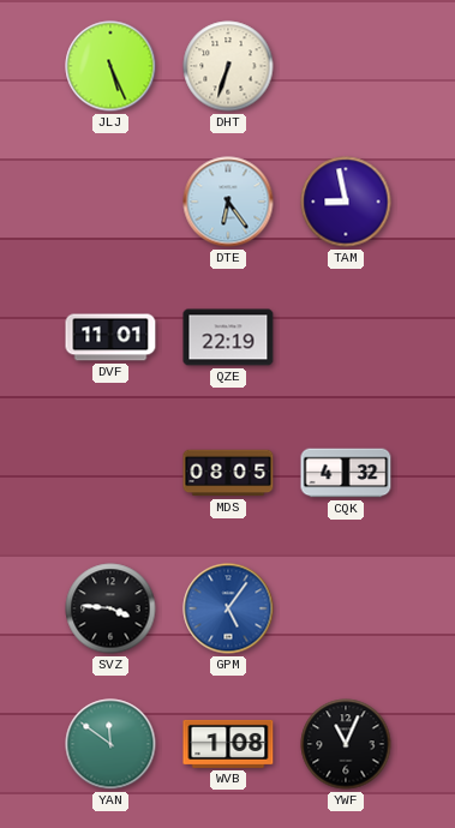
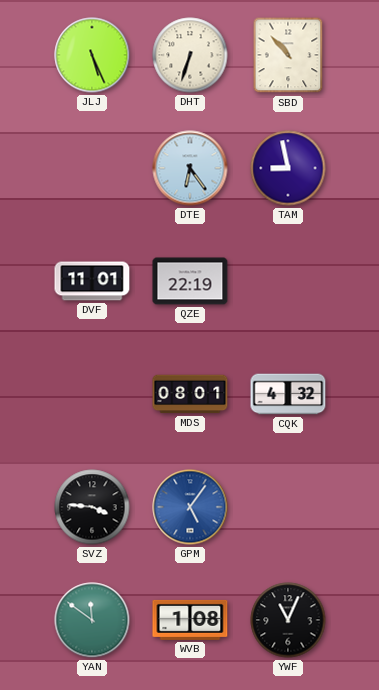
SBD: none -> 10:53
MDS: 08:05 -> 08:01
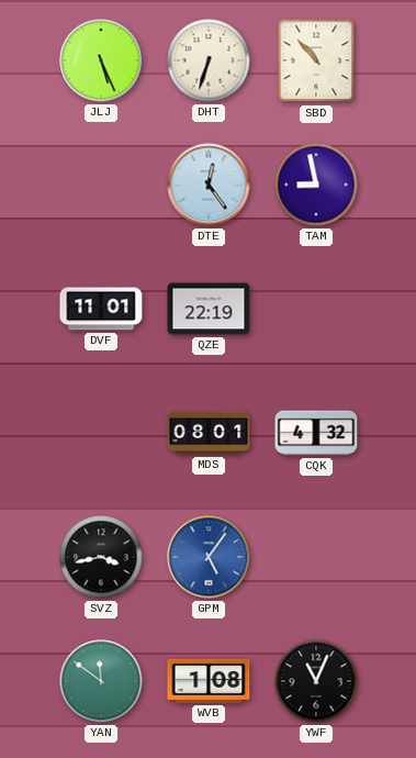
DTE: 6:24 -> 12:24
SVZ: 3:46 -> 3:43
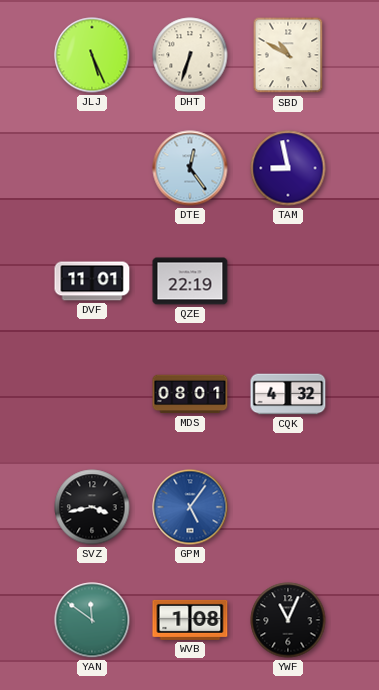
SBD: 10:53 -> 10:50
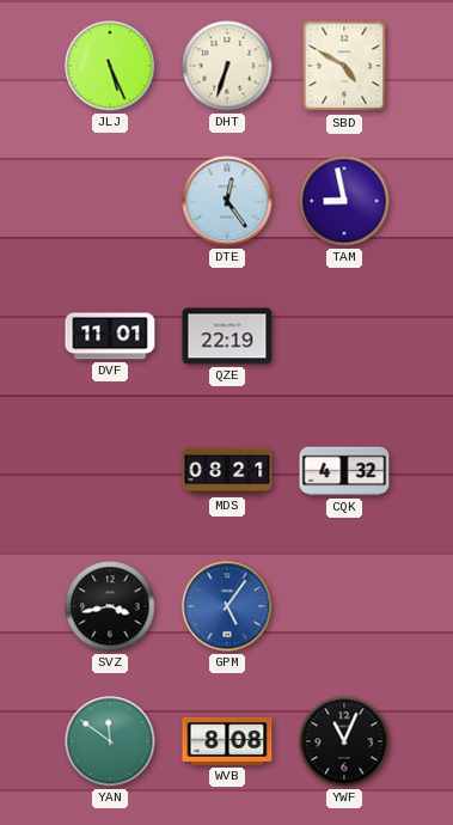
SBD: 10:50 -> 4:50
MDS: 08:01 -> 08:21
WVB: 1:08 -> 8:08
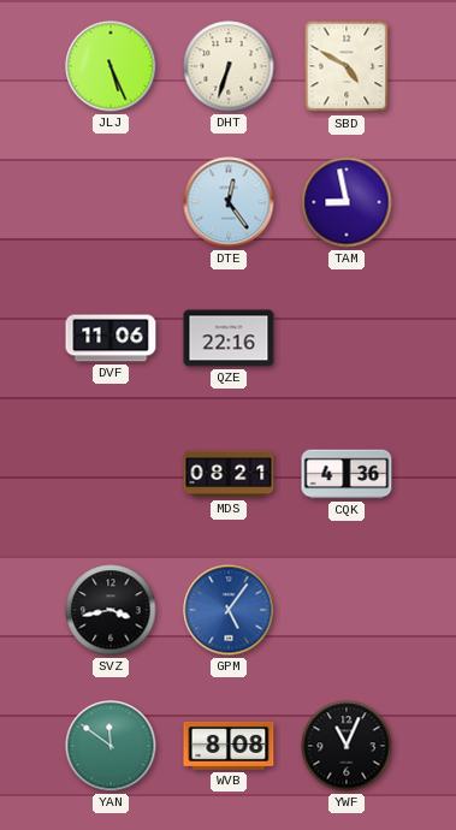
DVF: 11:01 -> 11:06
QZE: 22:19 -> 22:16
CQK: 4:32 -> 4:36
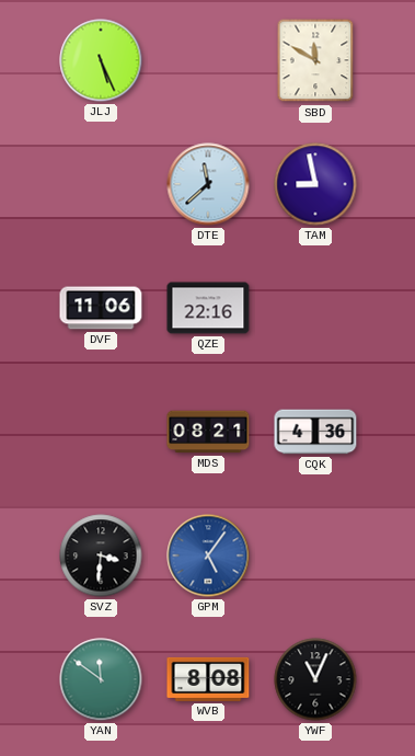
DHT: 6:33 -> none
SBD: 4:50 -> 11:50
DTE: 12:24 -> 11:38
SVZ: 3:43 -> 3:31
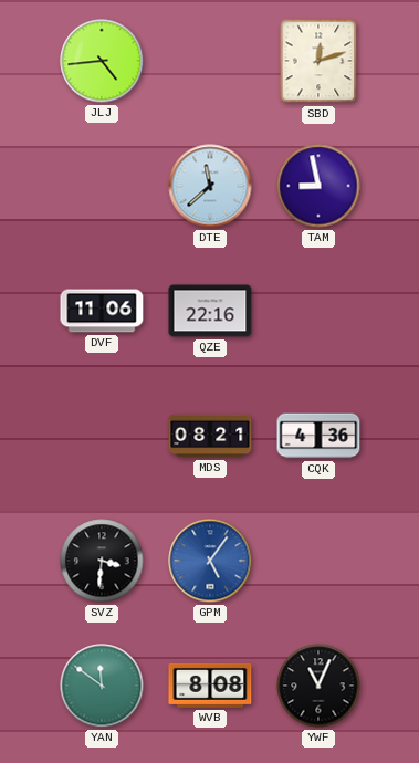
JLJ: 5:26 -> 4:44
SBD: 11:50 -> 12:12
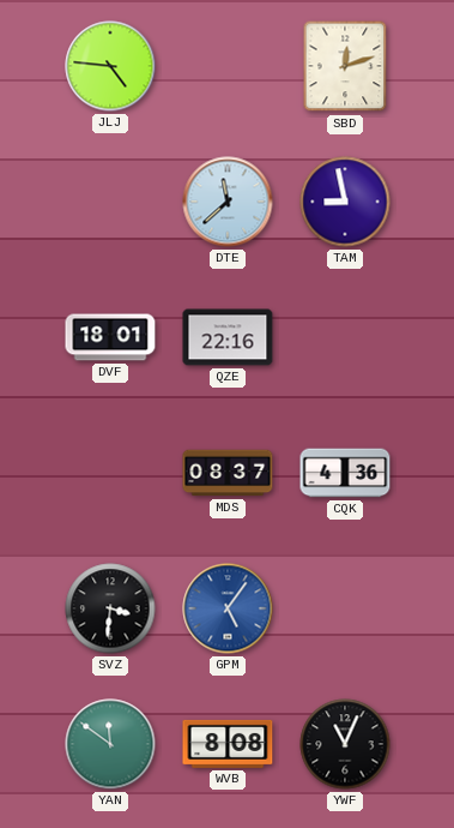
JLJ: 4:44 -> 4:46
DVF: 11:06 -> 18:01
MDS: 08:21 -> 08:37
